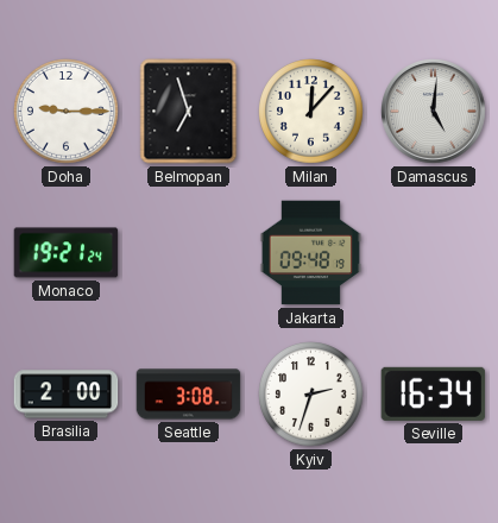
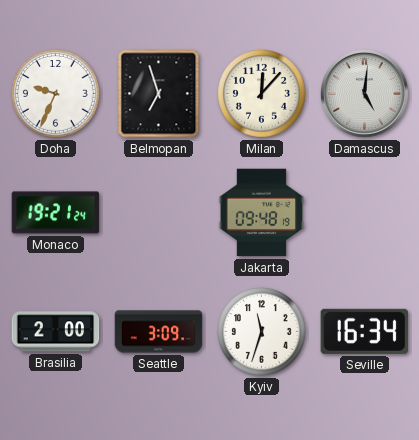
Doha: 9:15 -> 9:34
Seattle: 3:08 -> 3:09
Kyiv: 2:33 -> 11:33
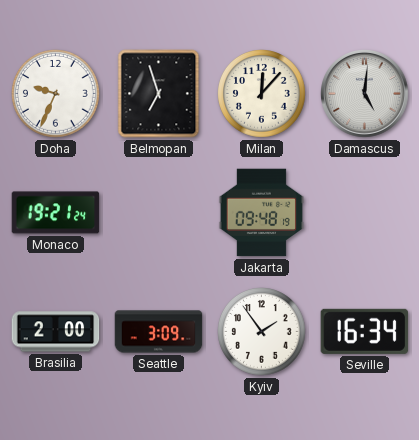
Kyiv: 11:33 -> 1:54
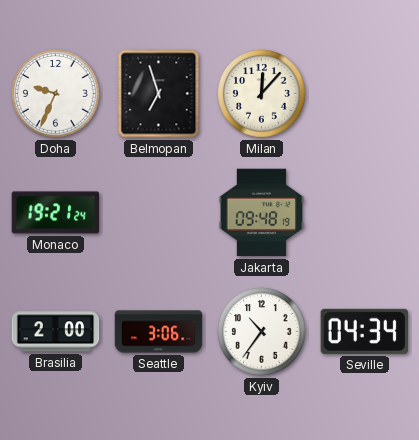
Damascus: 5:01 -> none
Seattle: 3:09 -> 3:06
Kyiv: 1:54 -> 10:36
Seville: 16:34 -> 04:34
